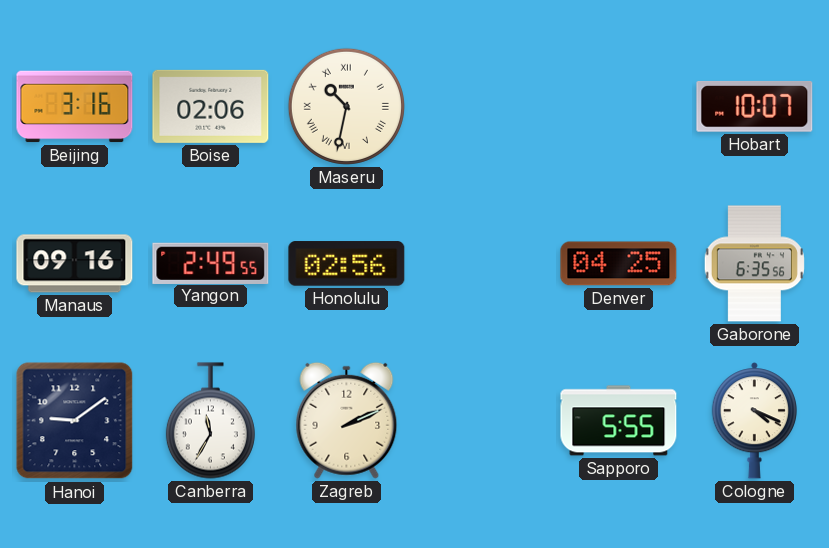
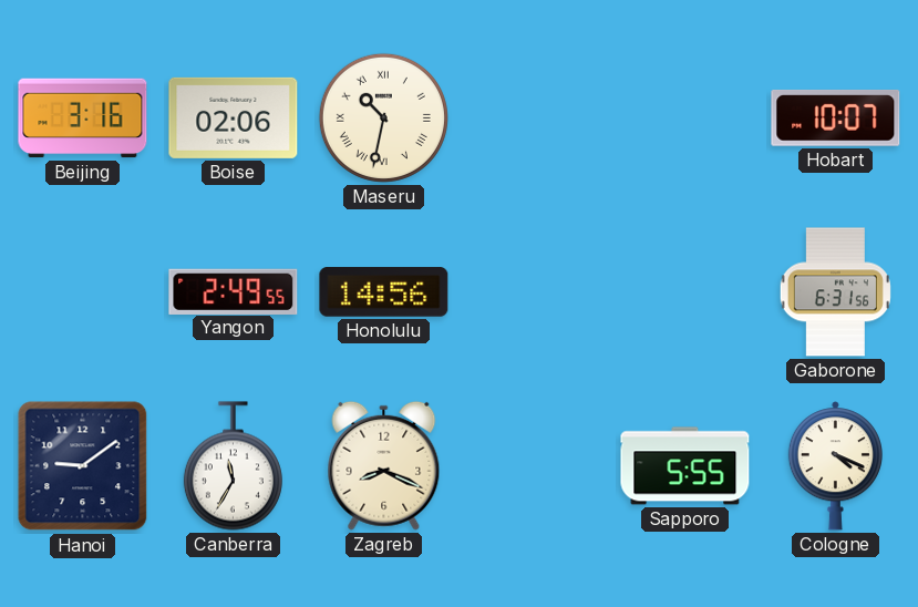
Manaus: 09:16 -> none
Honolulu: 02:56 -> 14:56
Denver: 04:25 -> none
Gaborone: 6:35 -> 6:31
Zagreb: 2:11 -> 8:19
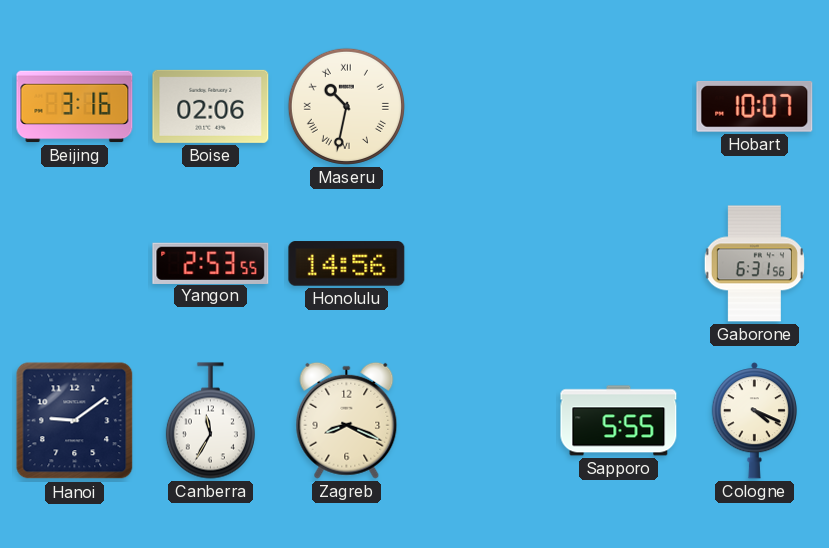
Yangon: 2:49 -> 2:53
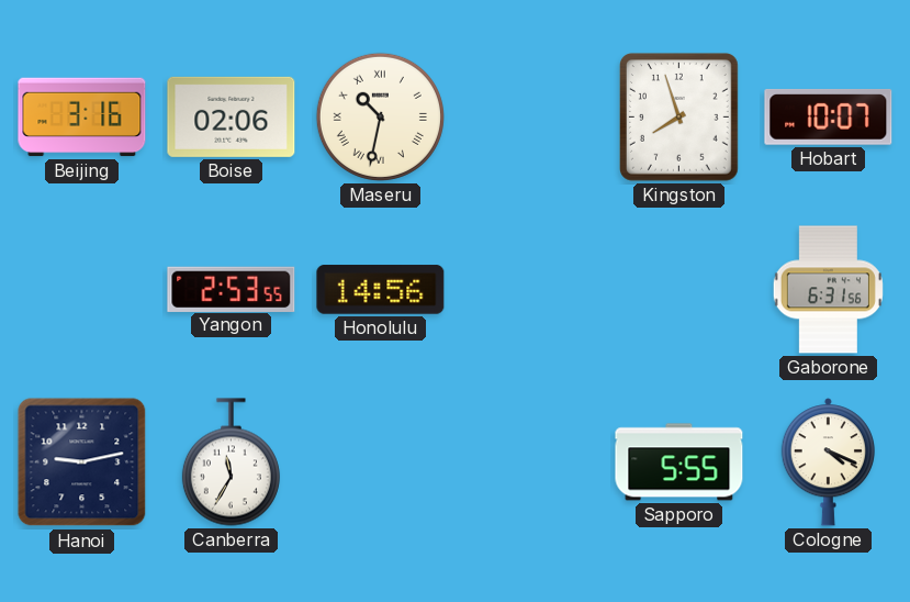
Kingston: none -> 7:57
Hanoi: 9:09 -> 9:13
Zagreb: 8:19 -> none
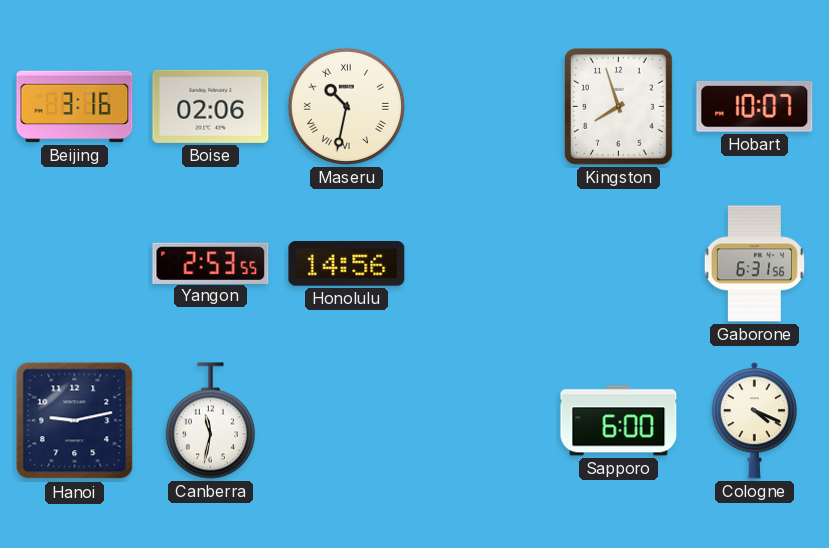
Canberra: 11:35 -> 11:32
Sapporo: 5:55 -> 6:00
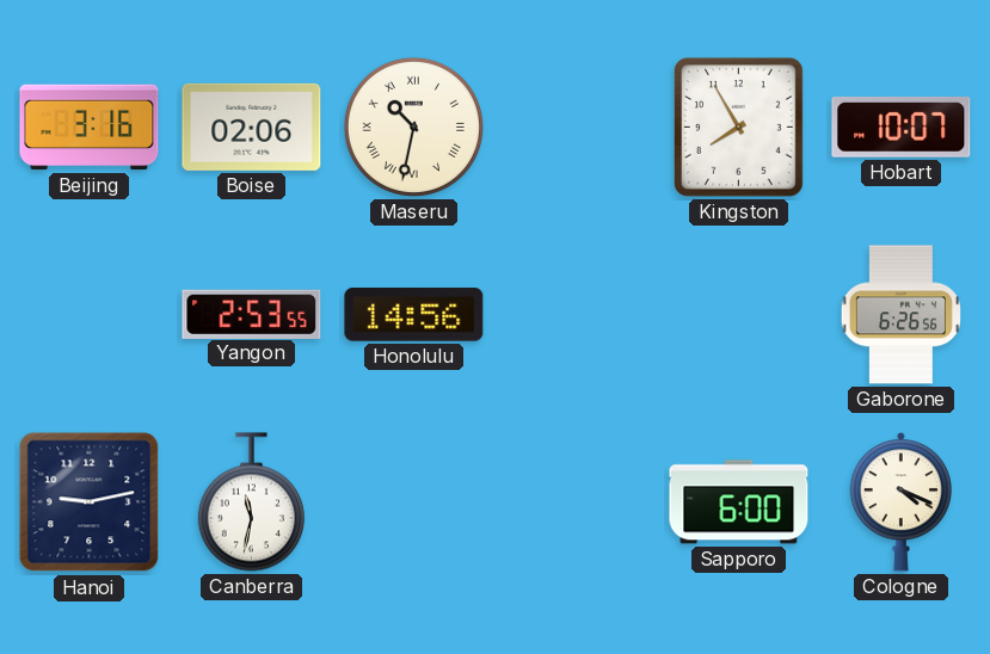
Kingston: 7:57 -> 7:55
Gaborone: 6:31 -> 6:26
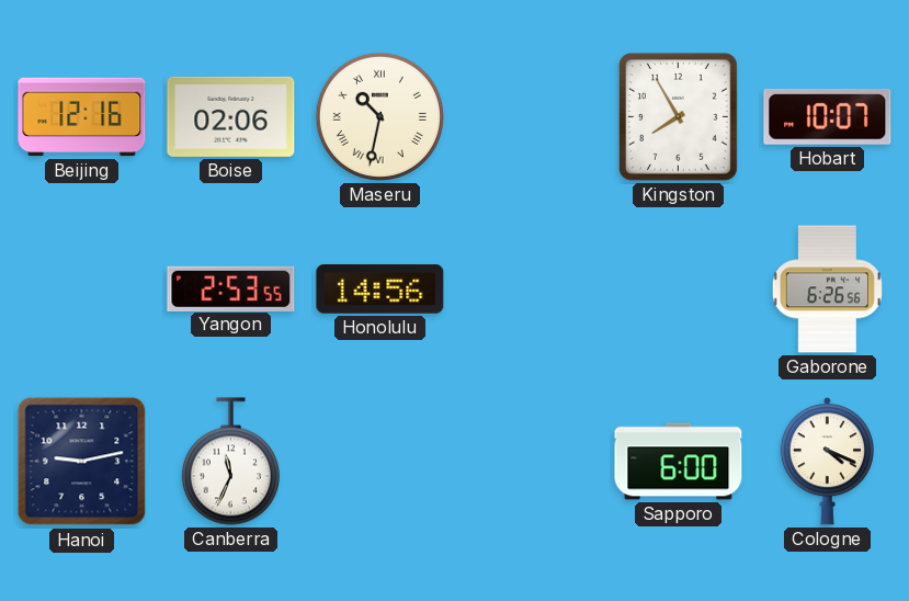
Beijing: 3:16 -> 12:16
Canberra: 11:32 -> 11:34
